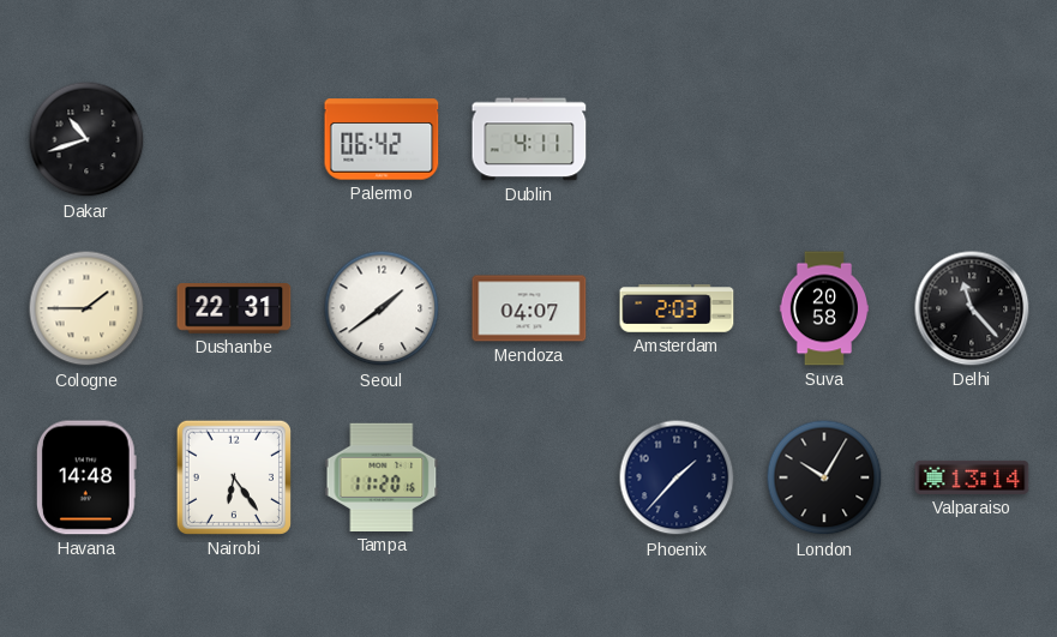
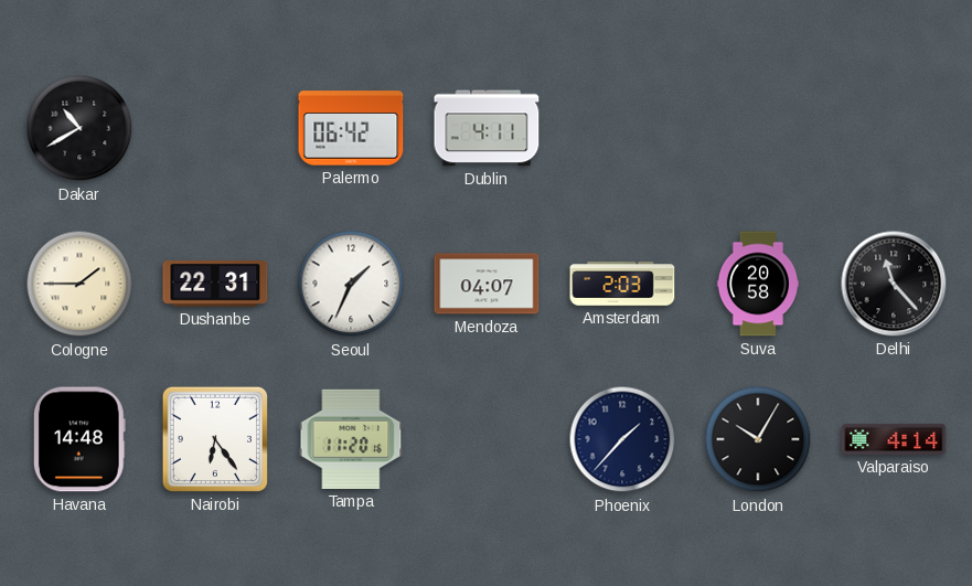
Dakar: 10:42 -> 10:40
Seoul: 1:39 -> 1:34
Valparaiso: 13:14 -> 4:14
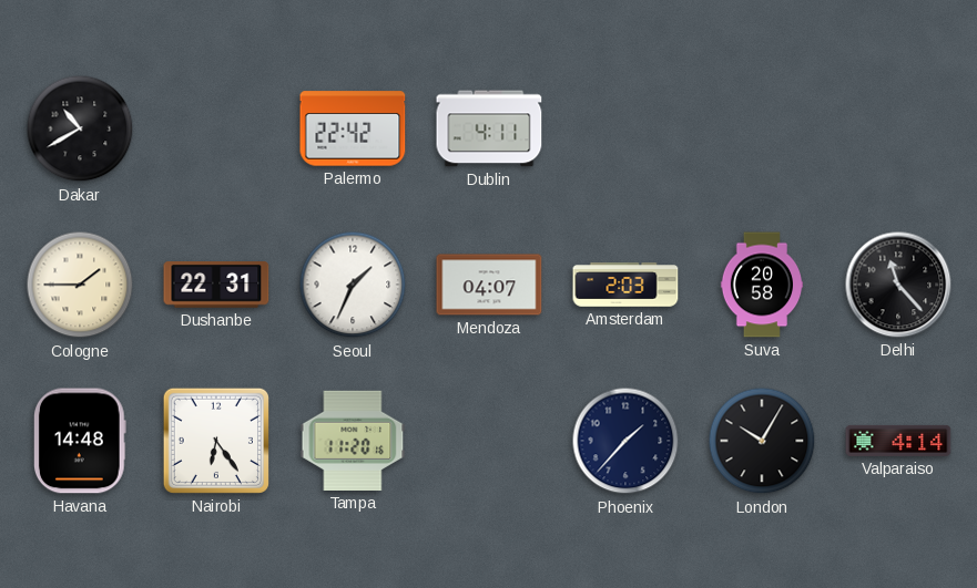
Palermo: 06:42 -> 22:42
